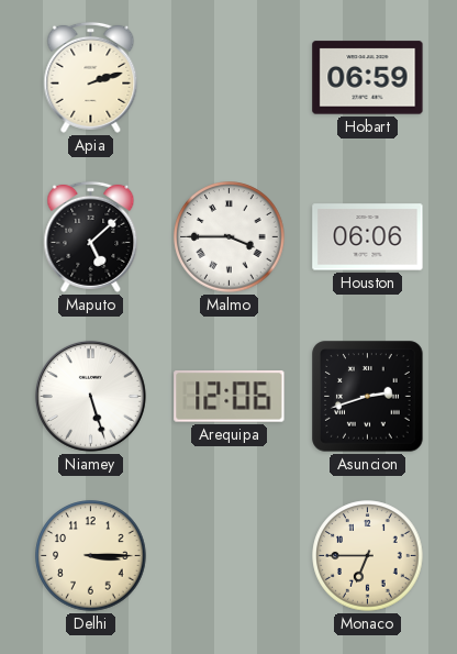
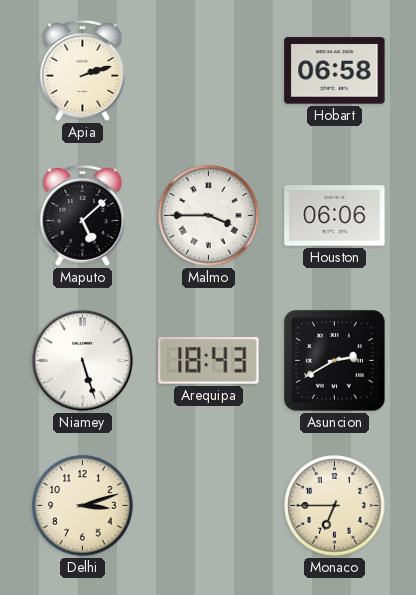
Hobart: 06:59 -> 06:58
Arequipa: 12:06 -> 18:43
Asuncion: 2:42 -> 2:40
Delhi: 3:15 -> 3:12
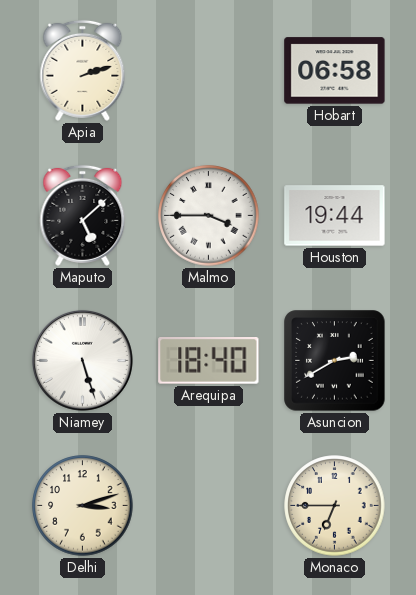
Houston: 06:06 -> 19:44
Arequipa: 18:43 -> 18:40
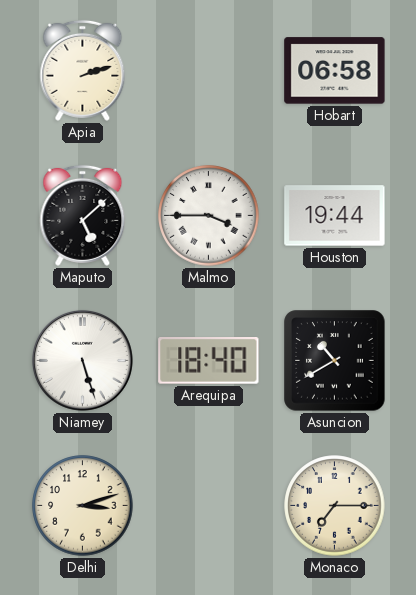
Asuncion: 2:40 -> 10:40
Monaco: 6:45 -> 7:15
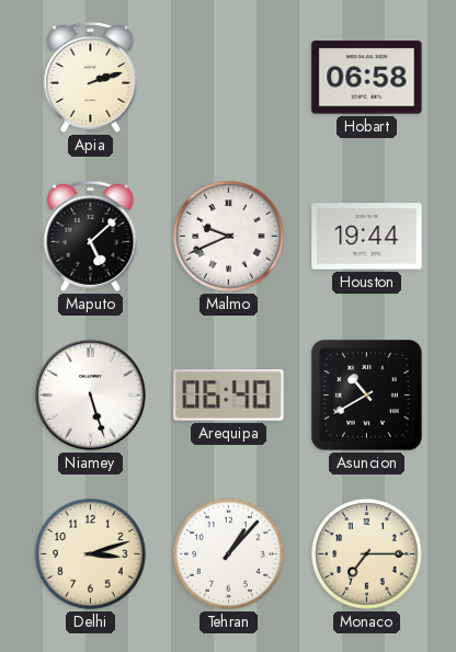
Malmo: 3:45 -> 9:41
Arequipa: 18:40 -> 06:40
Tehran: none -> 1:07
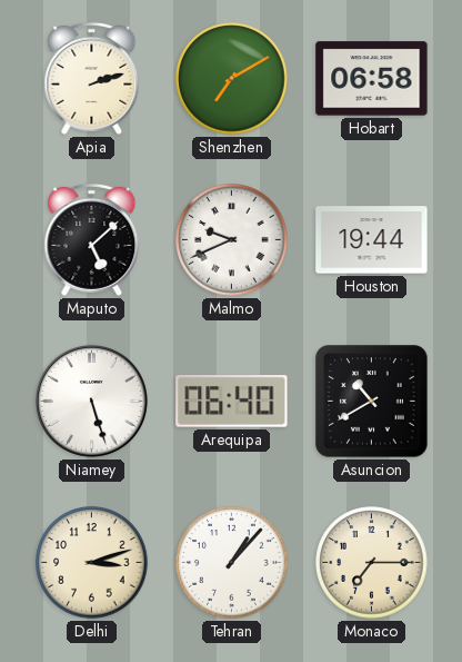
Shenzhen: none -> 7:10
